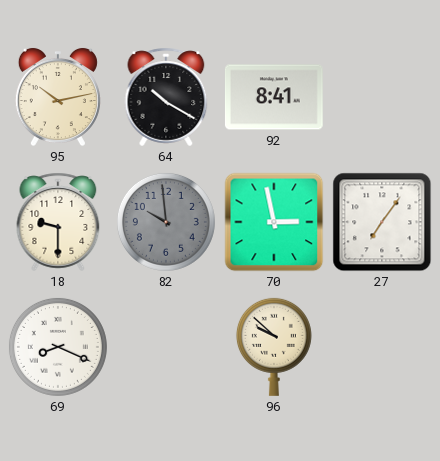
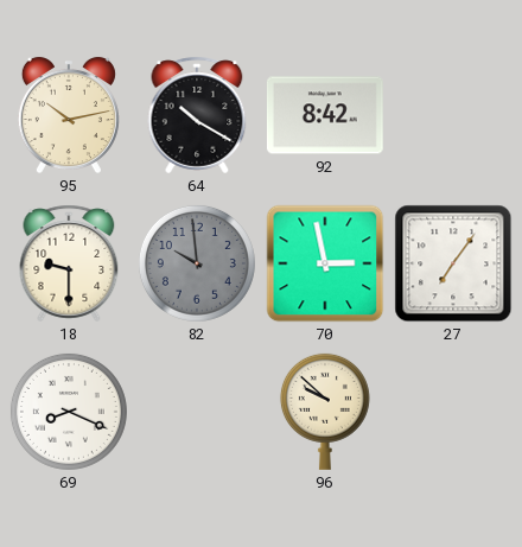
92: 8:41 -> 8:42
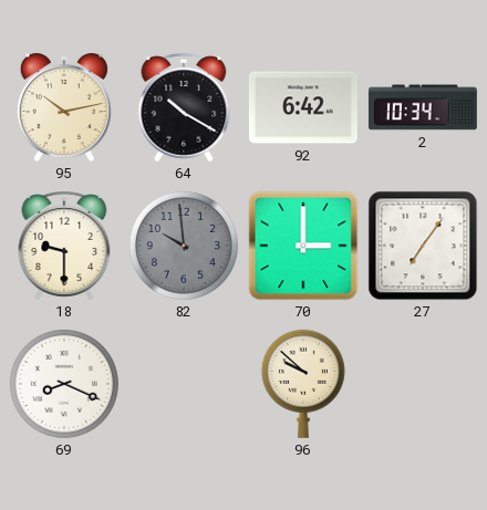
92: 8:42 -> 6:42
2: none -> 10:34
70: 2:58 -> 3:00
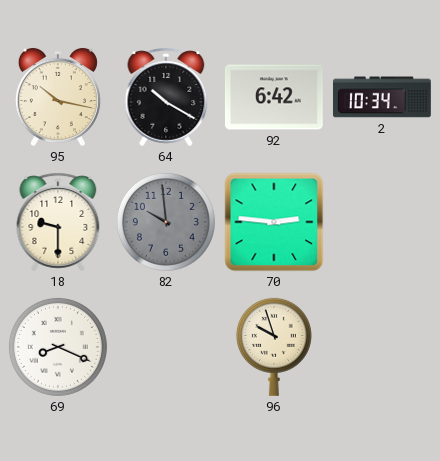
95: 10:13 -> 10:17
70: 3:00 -> 2:46
27: 7:06 -> none
96: 9:52 -> 9:57
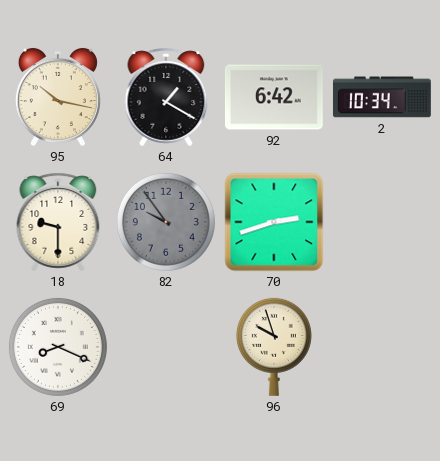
64: 10:20 -> 1:20
82: 9:59 -> 9:54
70: 2:46 -> 2:42
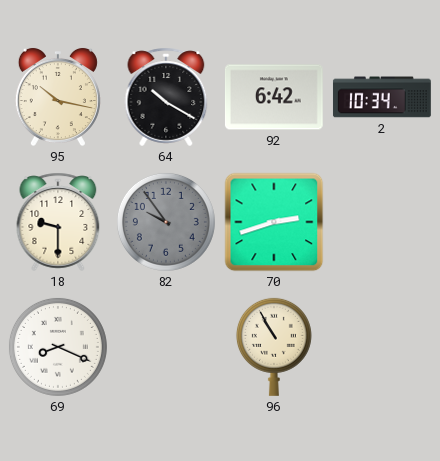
64: 1:20 -> 10:20
96: 9:57 -> 10:55
